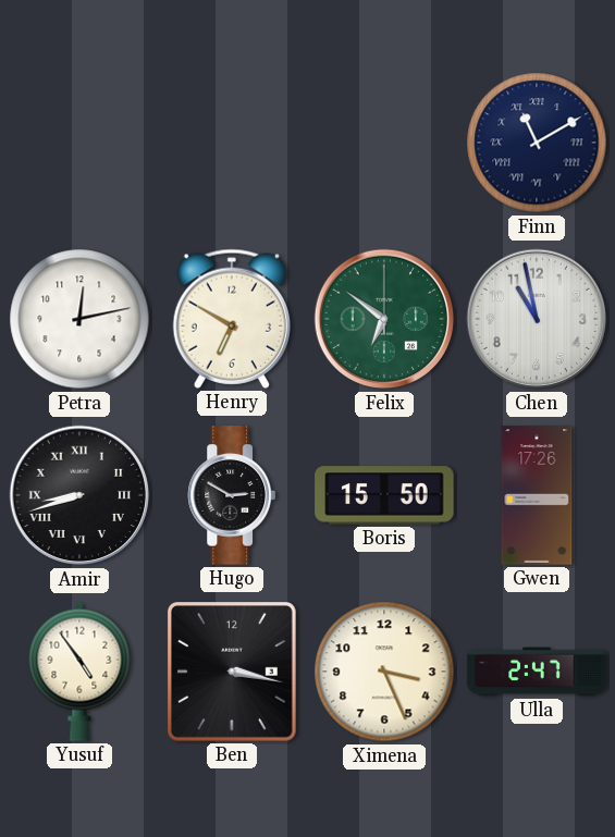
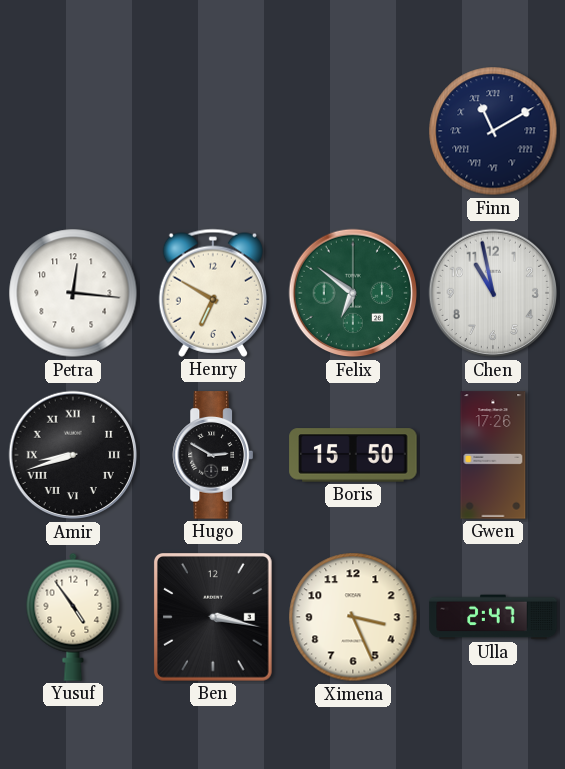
Petra: 12:13 -> 12:16
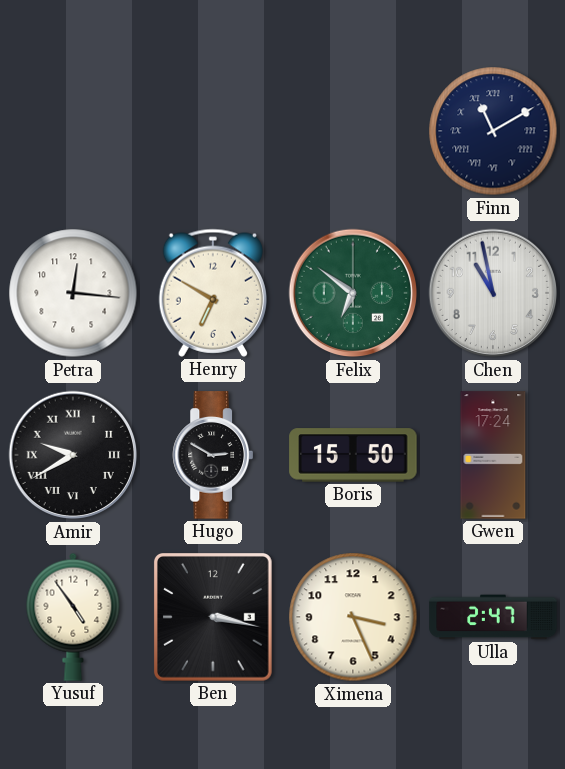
Amir: 8:42 -> 9:40
Gwen: 17:26 -> 17:24
